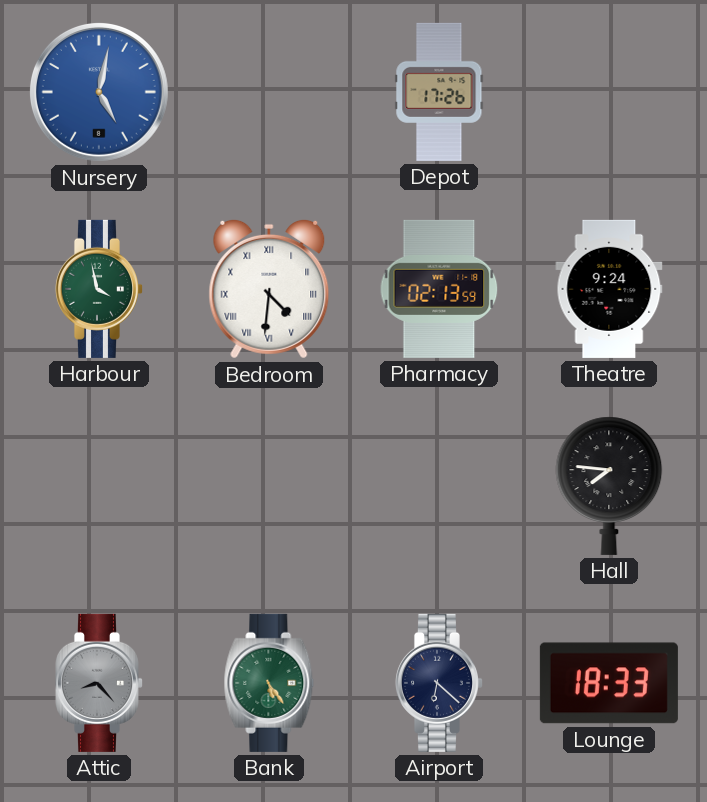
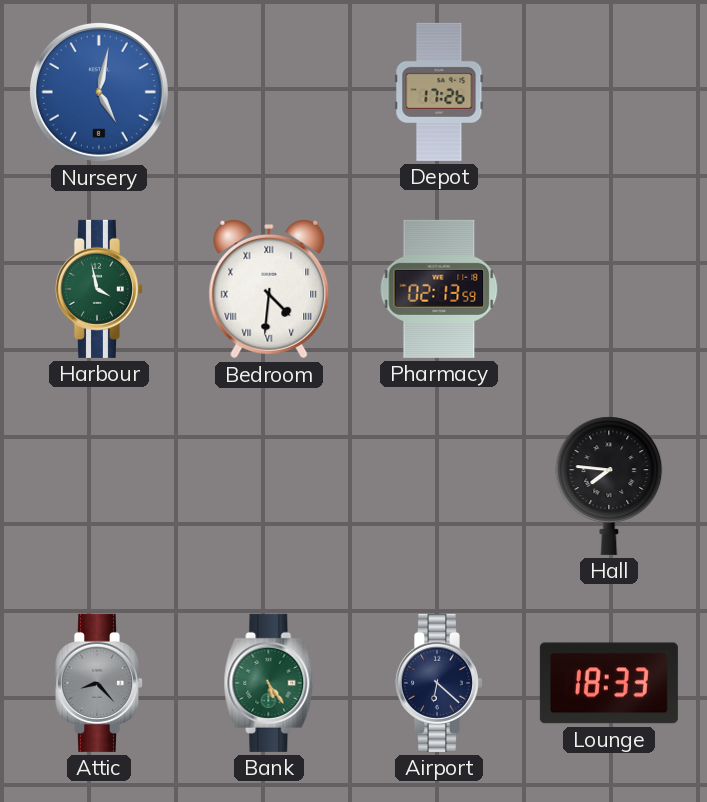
Theatre: 9:24 -> none
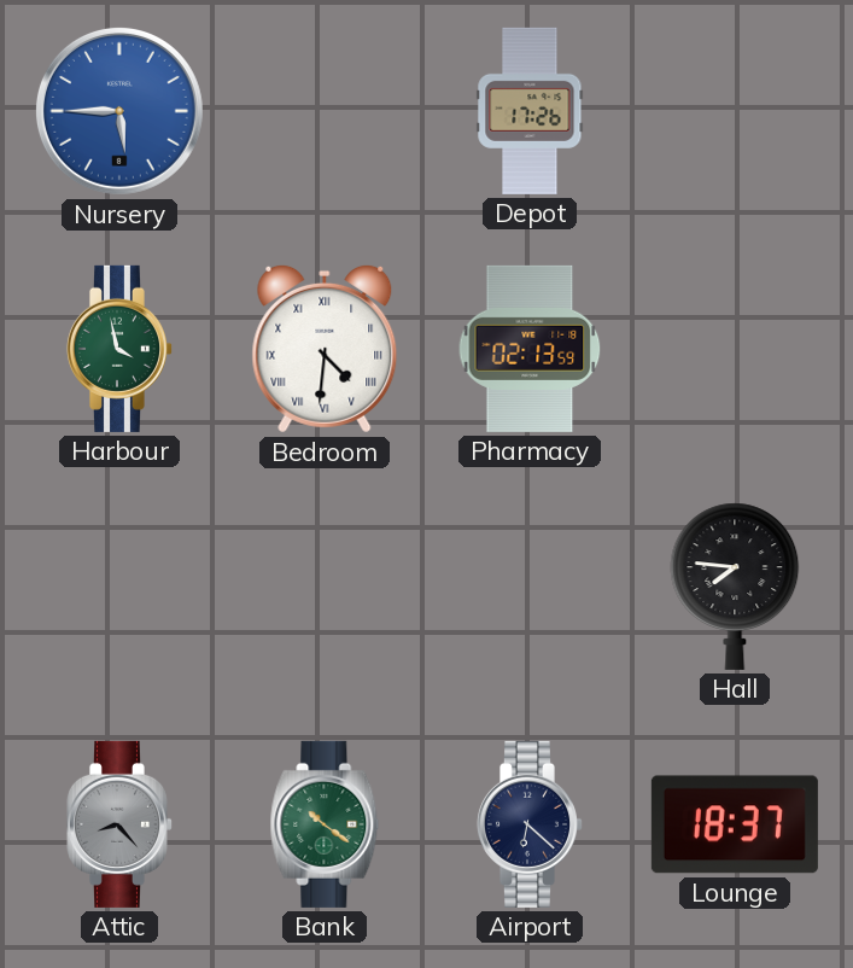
Nursery: 5:02 -> 5:45
Bank: 5:24 -> 10:21
Lounge: 18:33 -> 18:37
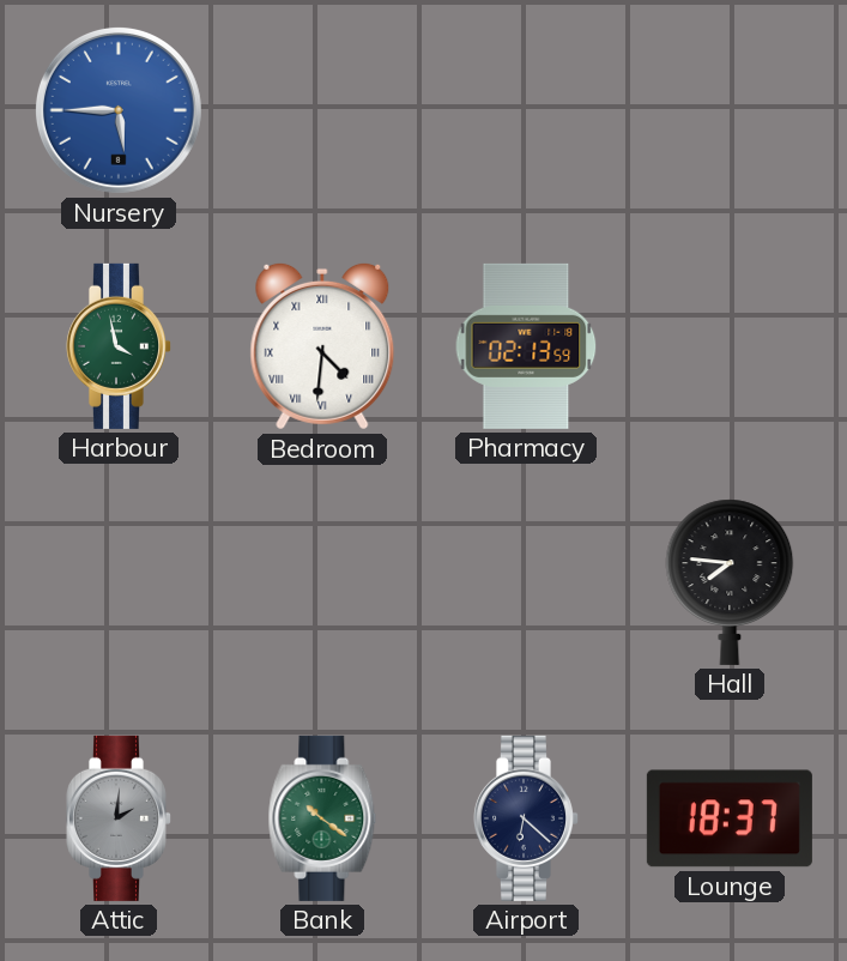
Depot: 17:26 -> none
Attic: 8:23 -> 2:01
